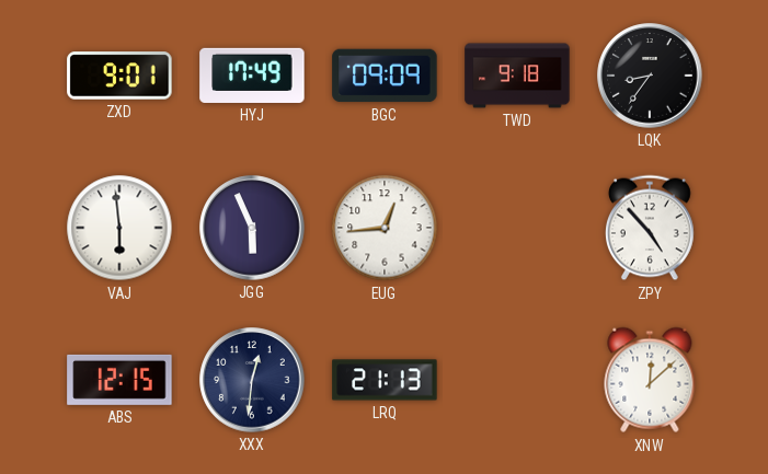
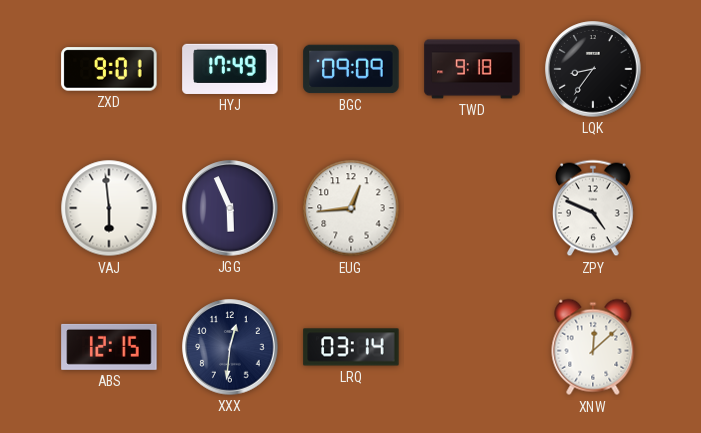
ZPY: 4:53 -> 4:49
LRQ: 21:13 -> 03:14
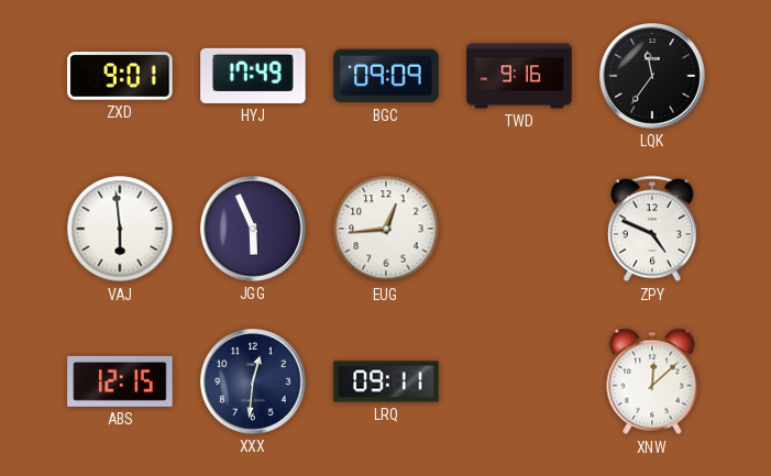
TWD: 9:18 -> 9:16
LQK: 8:36 -> 11:36
LRQ: 03:14 -> 09:11
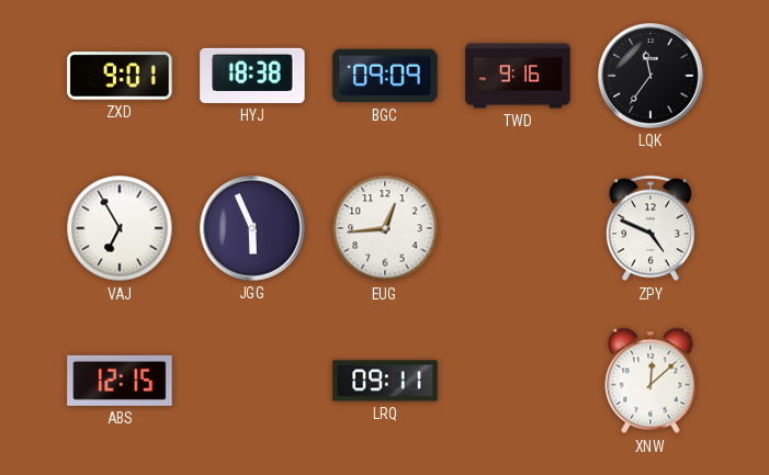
HYJ: 17:49 -> 18:38
VAJ: 5:59 -> 6:55
XXX: 12:31 -> none
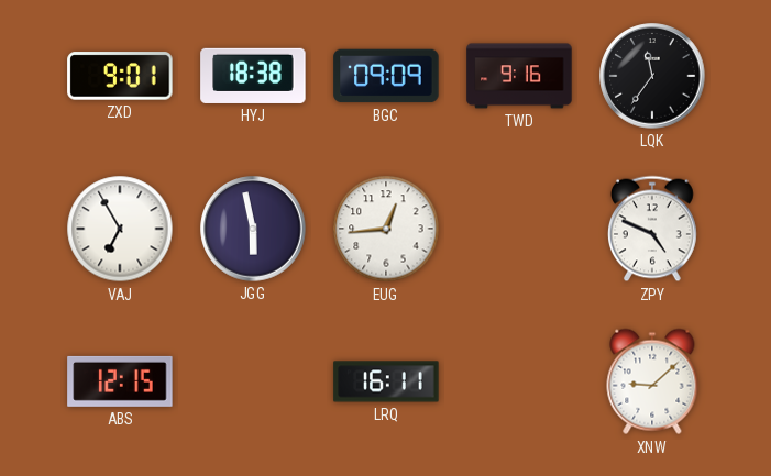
JGG: 5:56 -> 5:58
LRQ: 09:11 -> 16:11
XNW: 12:08 -> 9:08
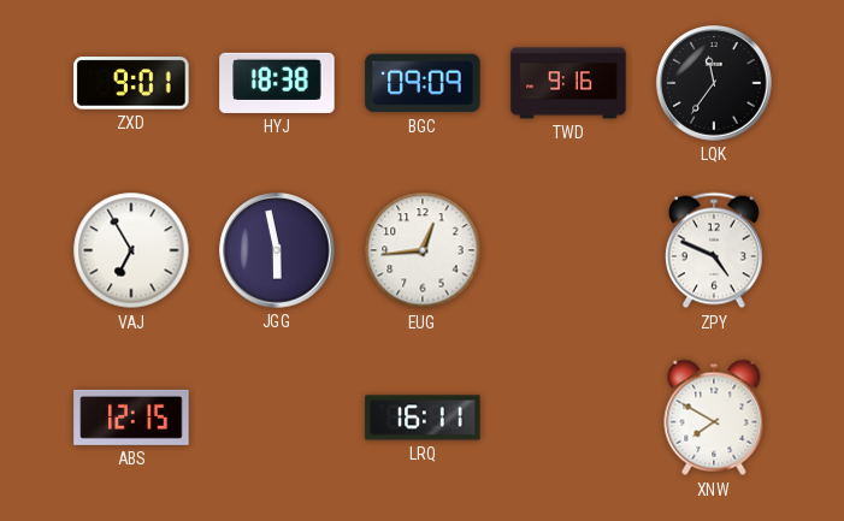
XNW: 9:08 -> 7:50
